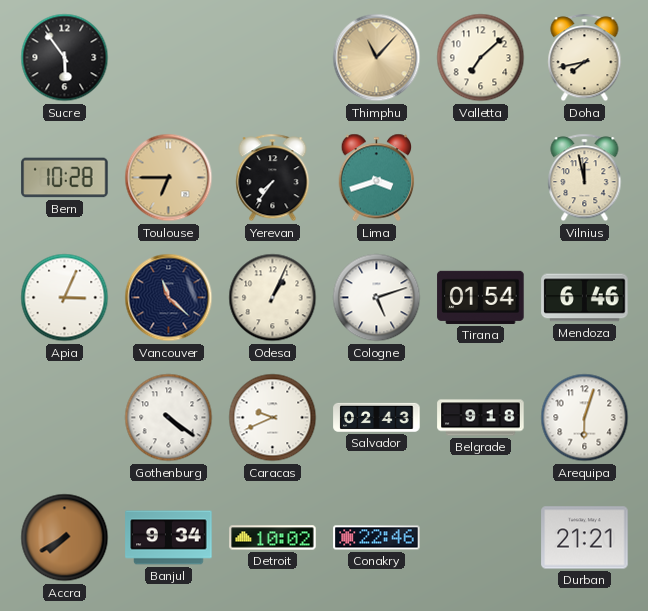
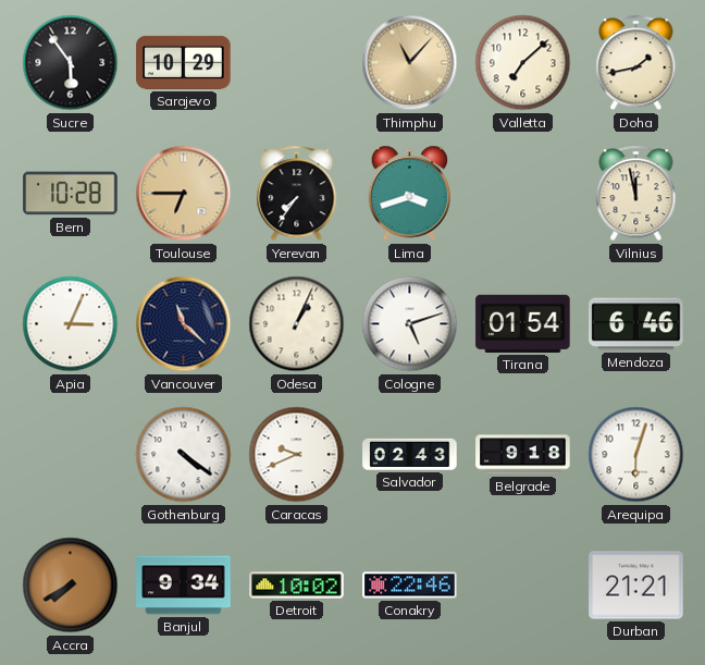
Sarajevo: none -> 10:29
Doha: 7:43 -> 1:43
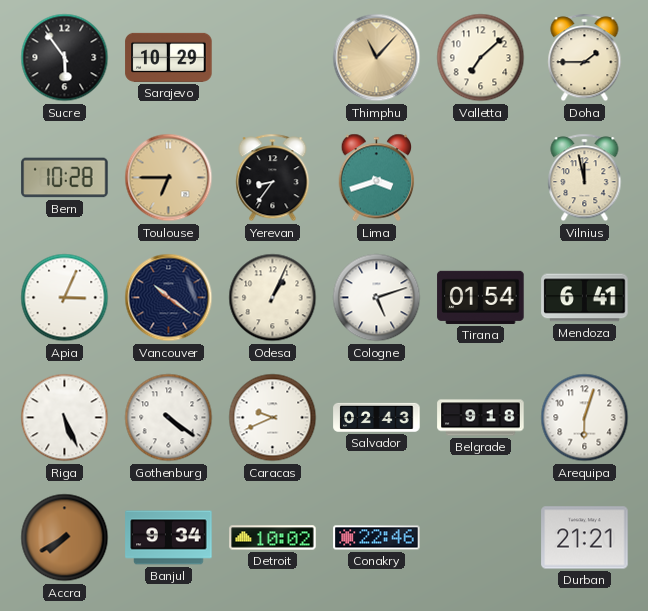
Doha: 1:43 -> 1:45
Yerevan: 7:36 -> 8:36
Vancouver: 11:22 -> 10:21
Mendoza: 6:46 -> 6:41
Riga: none -> 5:26
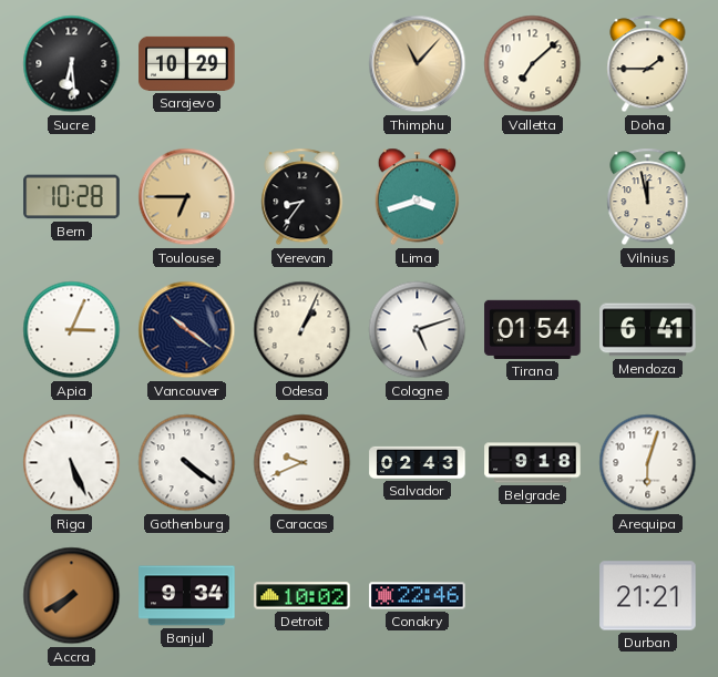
Sucre: 5:54 -> 6:29
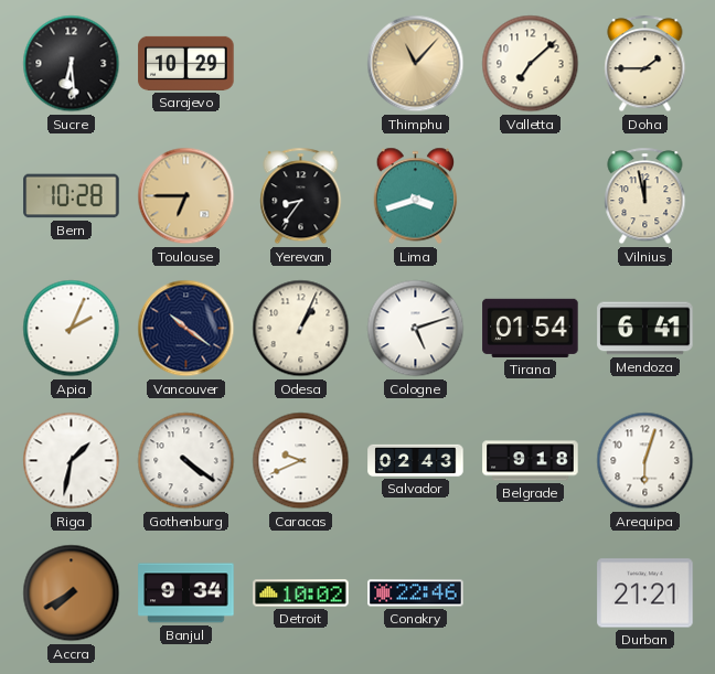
Apia: 3:04 -> 2:04
Riga: 5:26 -> 1:32
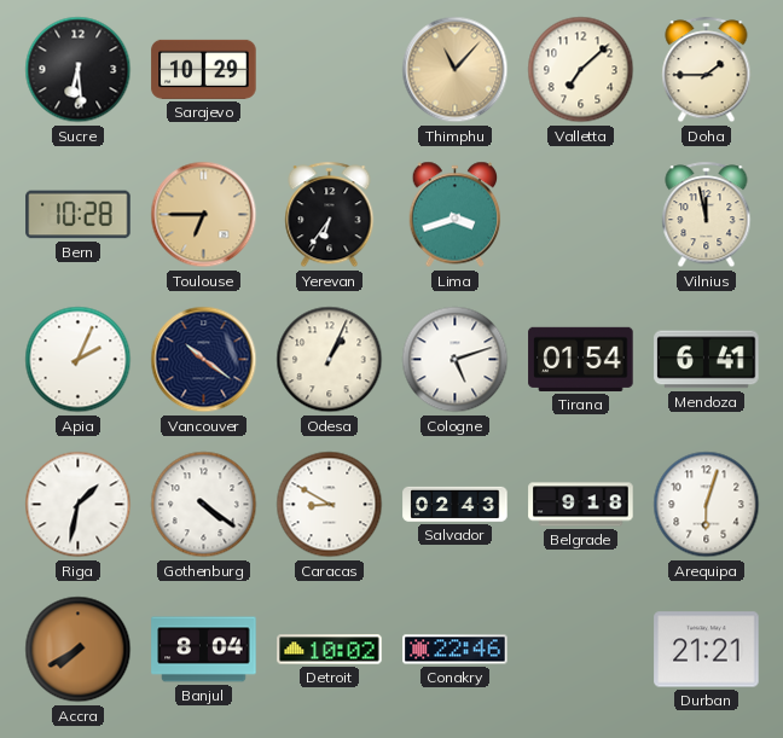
Yerevan: 8:36 -> 6:36
Caracas: 9:41 -> 8:50
Banjul: 9:34 -> 8:04
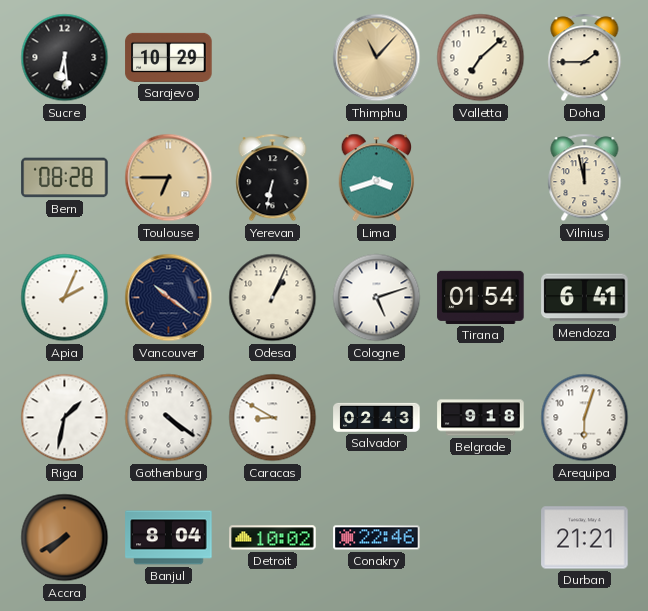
Bern: 10:28 -> 08:28
Yerevan: 6:36 -> 6:32
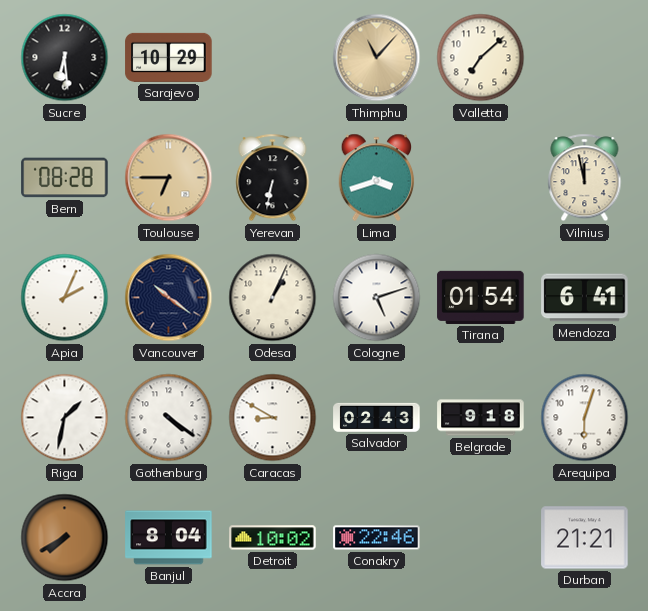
Doha: 1:45 -> none
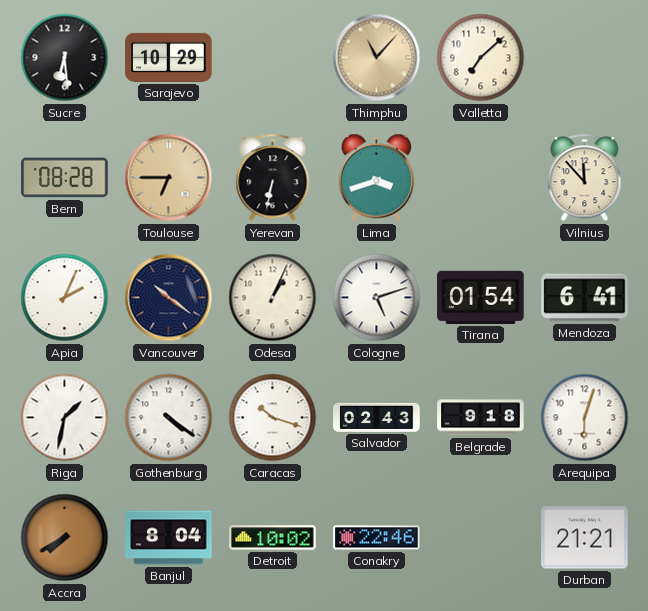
Vilnius: 11:58 -> 11:53
Caracas: 8:50 -> 10:18
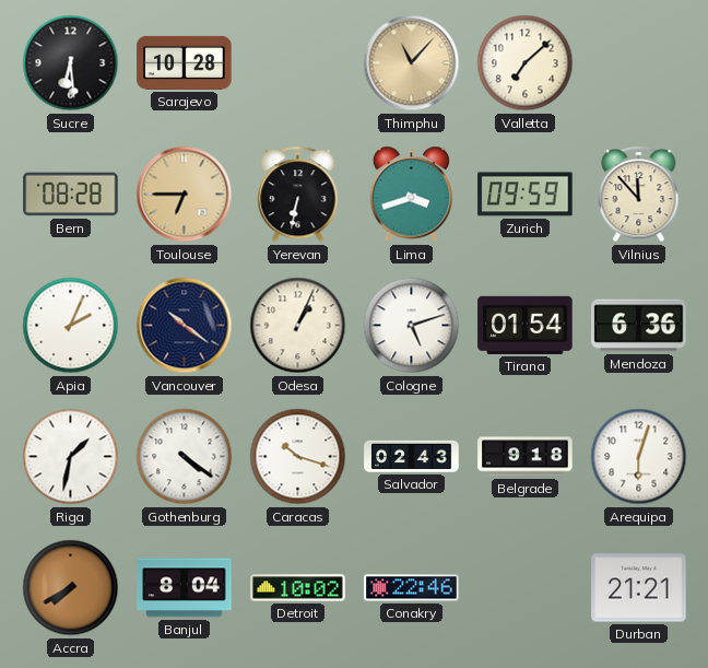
Sarajevo: 10:29 -> 10:28
Zurich: none -> 09:59
Mendoza: 6:41 -> 6:36
